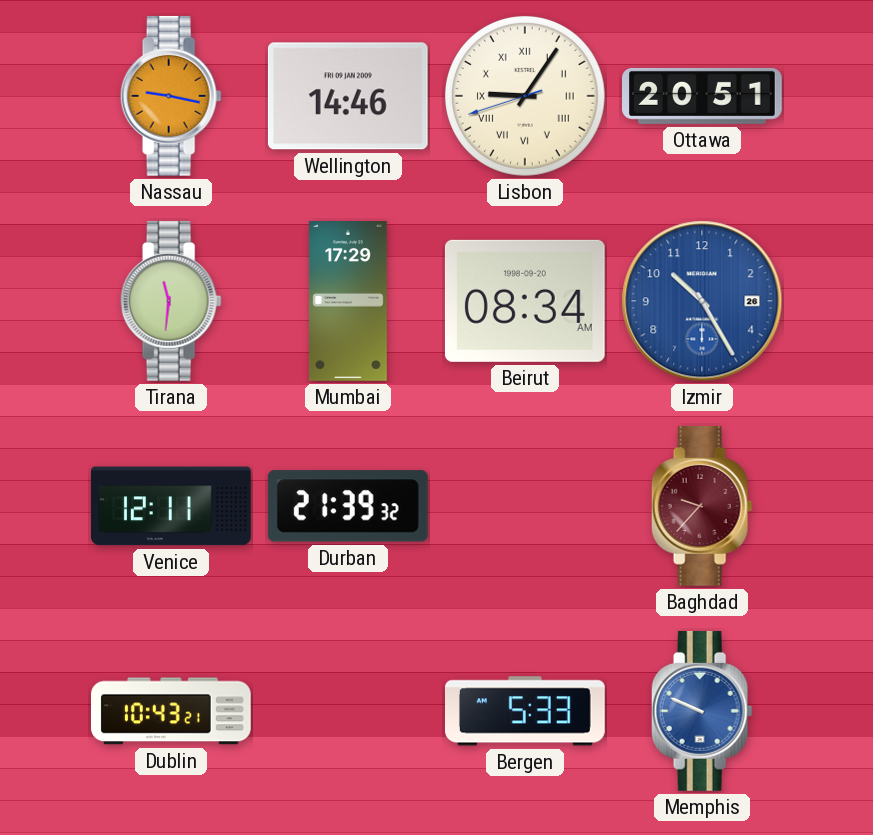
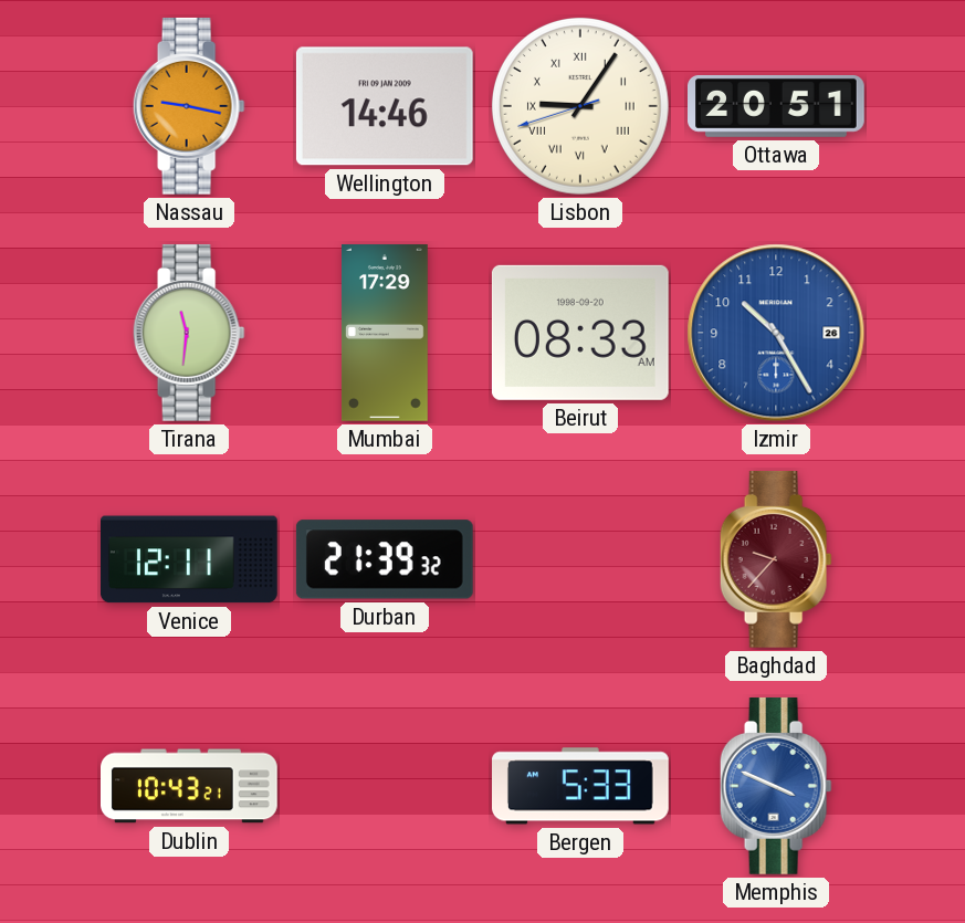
Beirut: 08:34 -> 08:33
Memphis: 9:49 -> 3:49
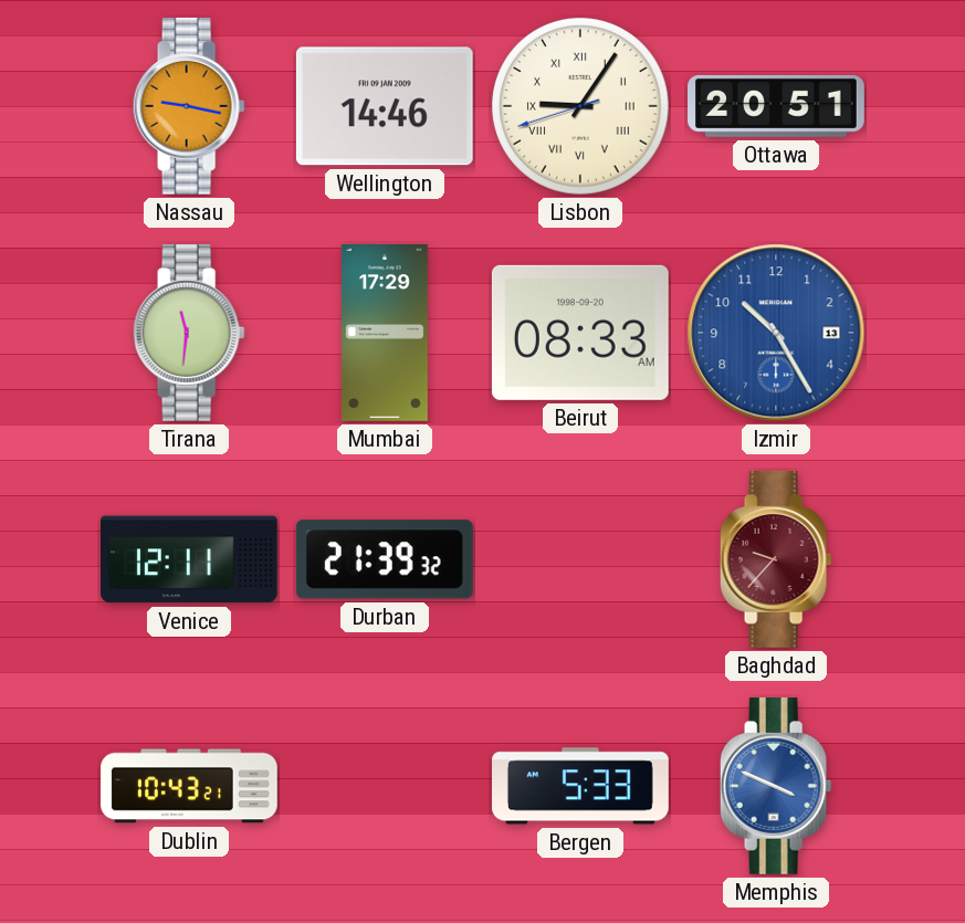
Izmir date: 26 -> 13
